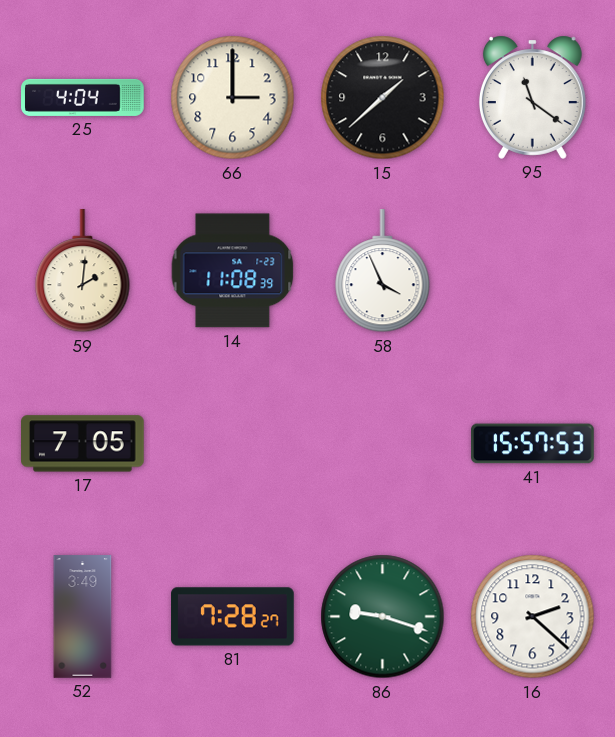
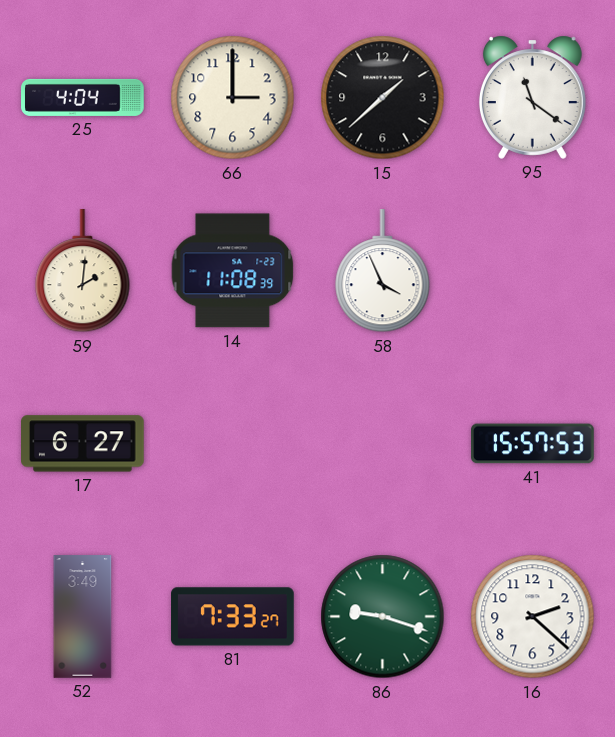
17: 7:05 -> 6:27
81: 7:28 -> 7:33
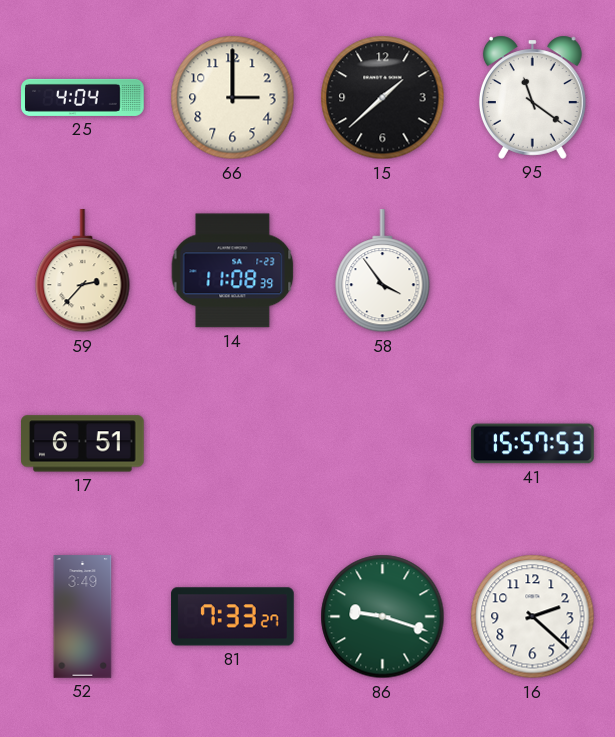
59: 2:01 -> 2:37
58: 3:56 -> 3:54
17: 6:27 -> 6:51
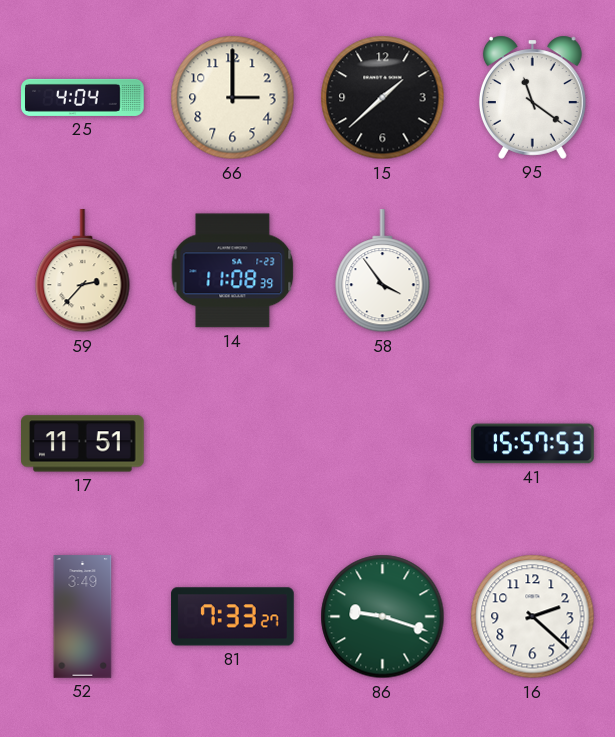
17: 6:51 -> 11:51
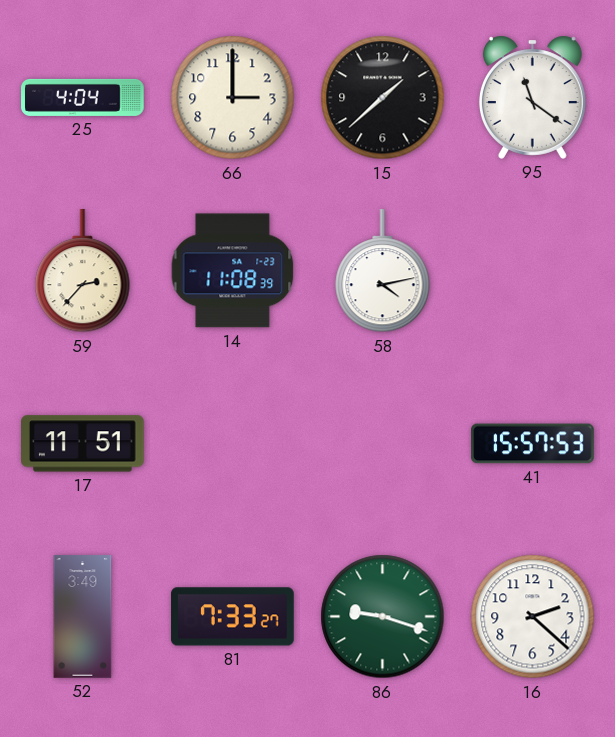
58: 3:54 -> 4:13
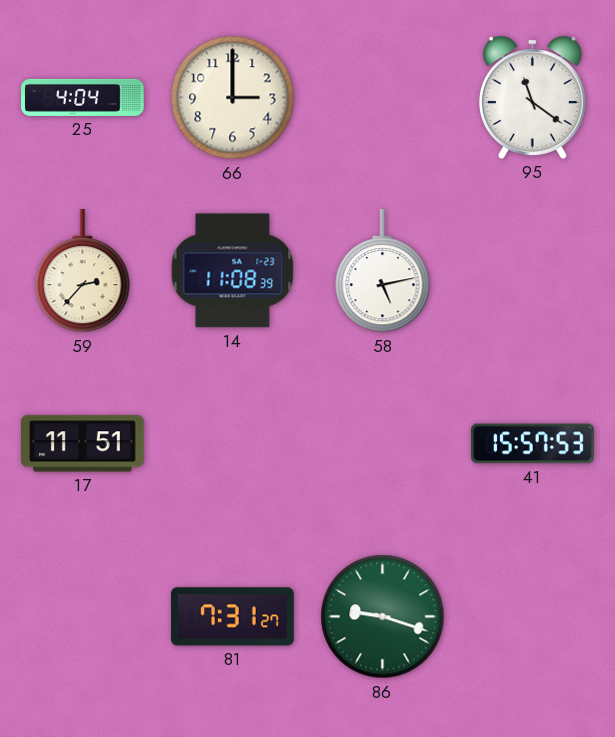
15: 1:38 -> none
58: 4:13 -> 5:13
52: 3:49 -> none
81: 7:33 -> 7:31
16: 2:22 -> none
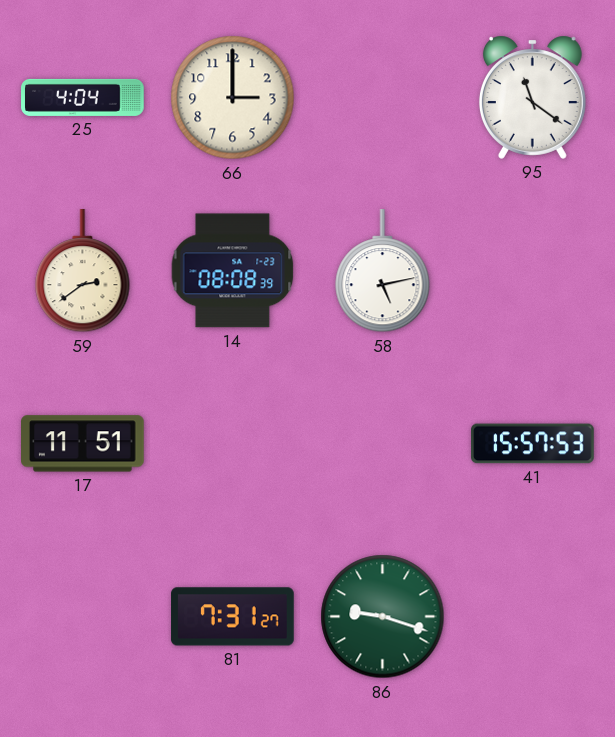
59: 2:37 -> 2:39
14: 11:08 -> 08:08
